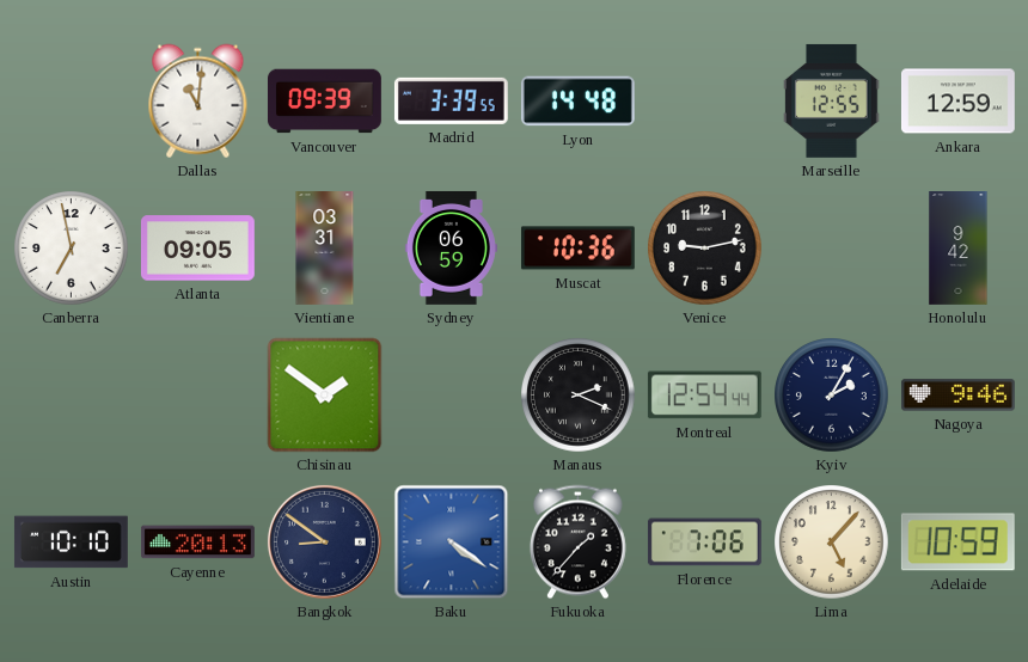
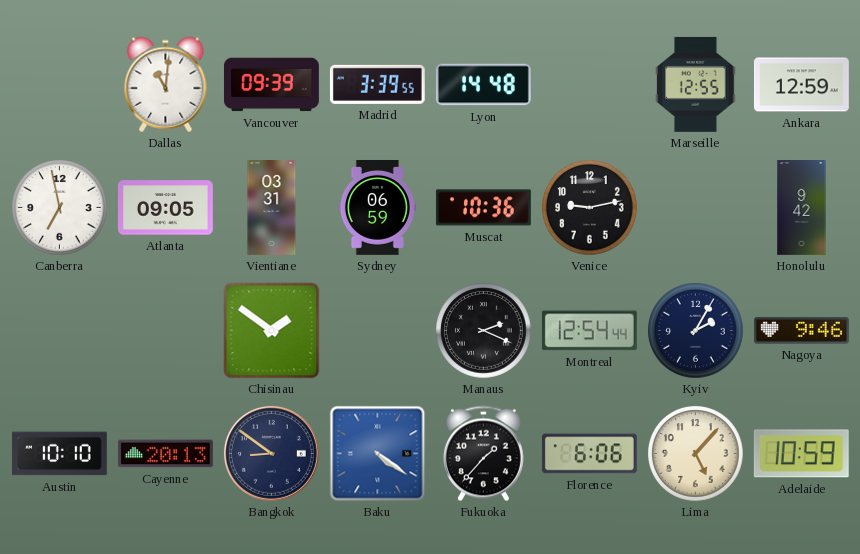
Florence: 7:06 -> 6:06
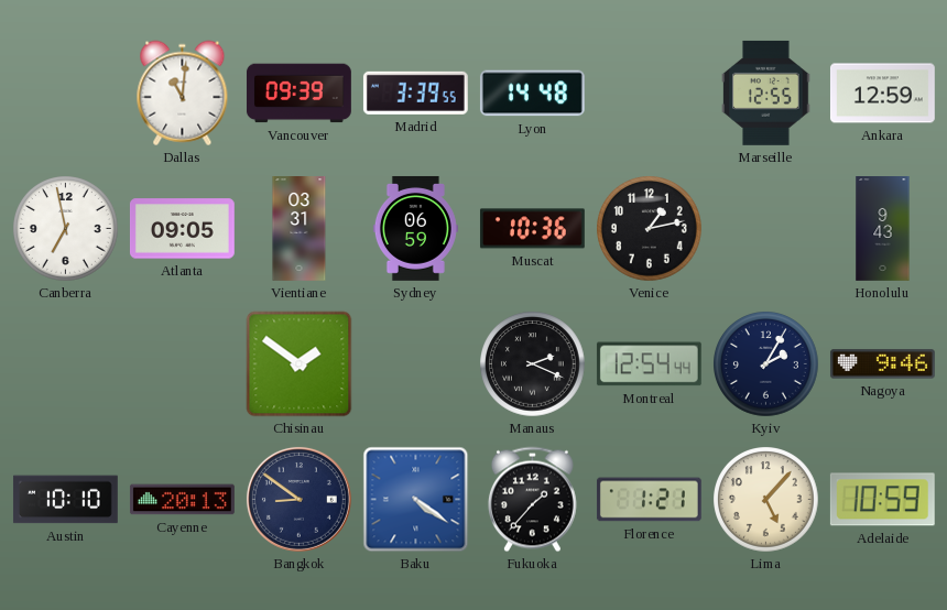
Venice: 9:13 -> 1:13
Honolulu: 9:42 -> 9:43
Florence: 6:06 -> 1:21
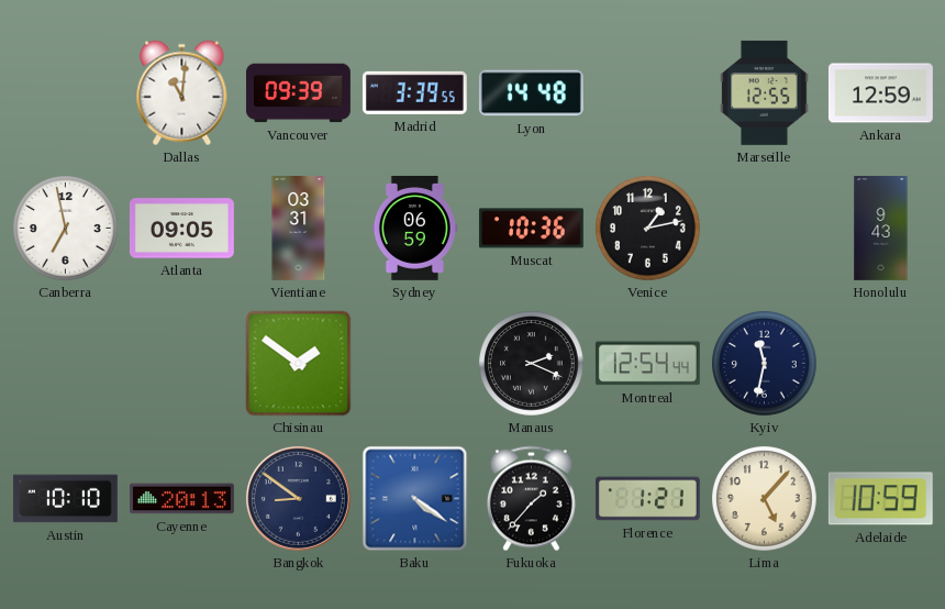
Kyiv: 2:05 -> 11:32
Nagoya: 9:46 -> none
